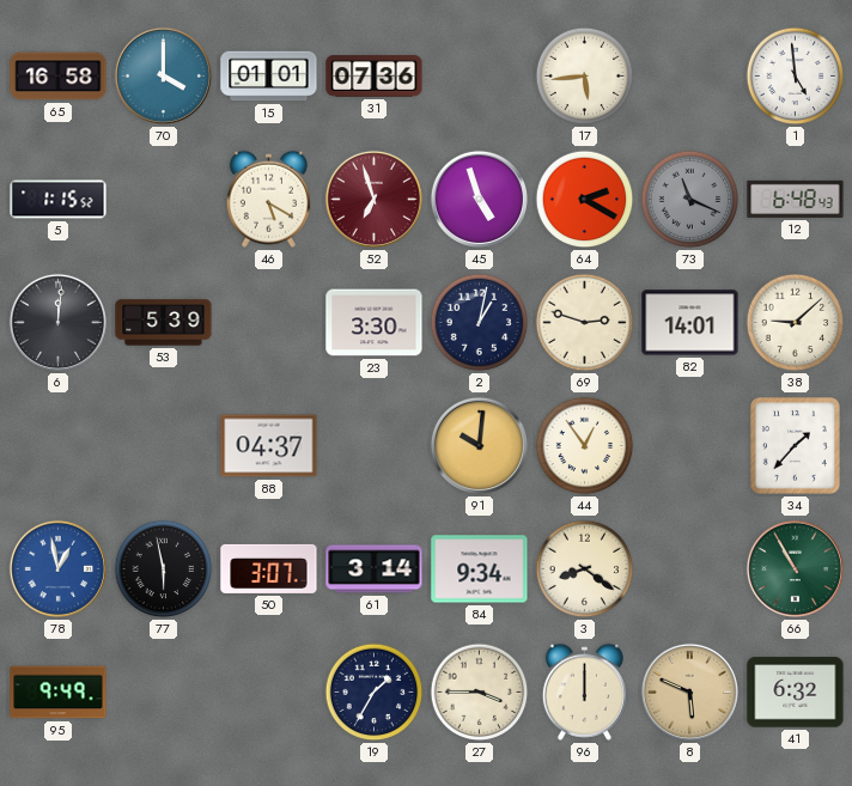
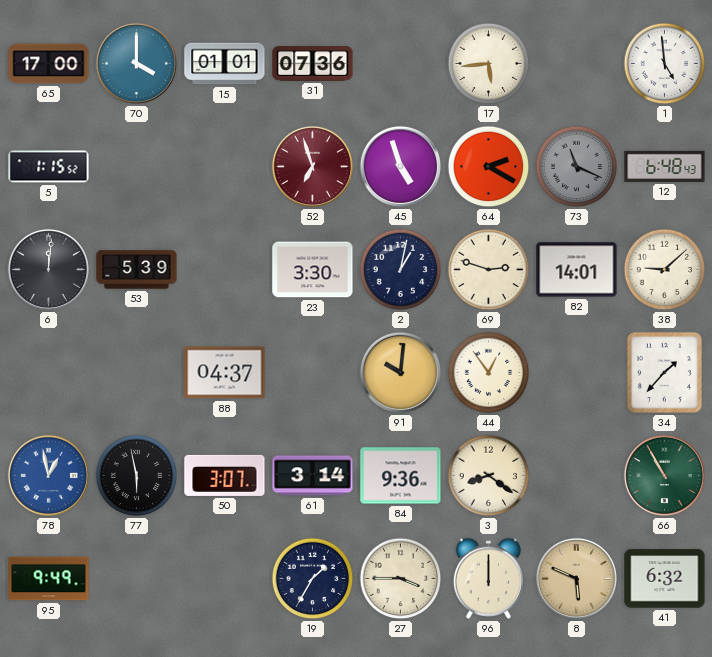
65: 16:58 -> 17:00
46: 5:20 -> none
84: 9:34 -> 9:36
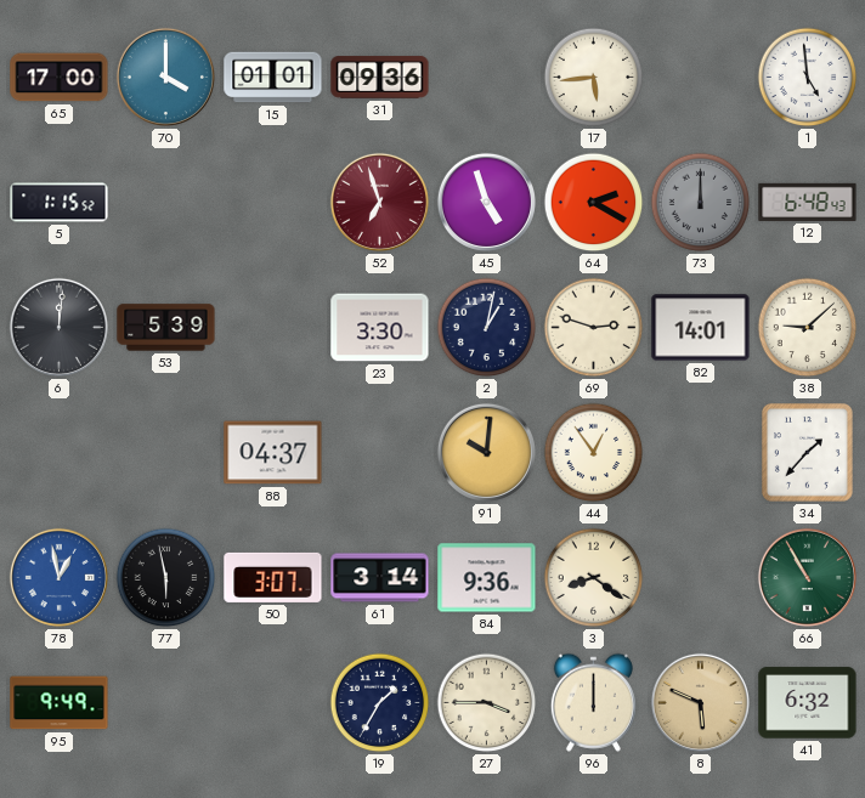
31: 07:36 -> 09:36
73: 11:19 -> 12:00
